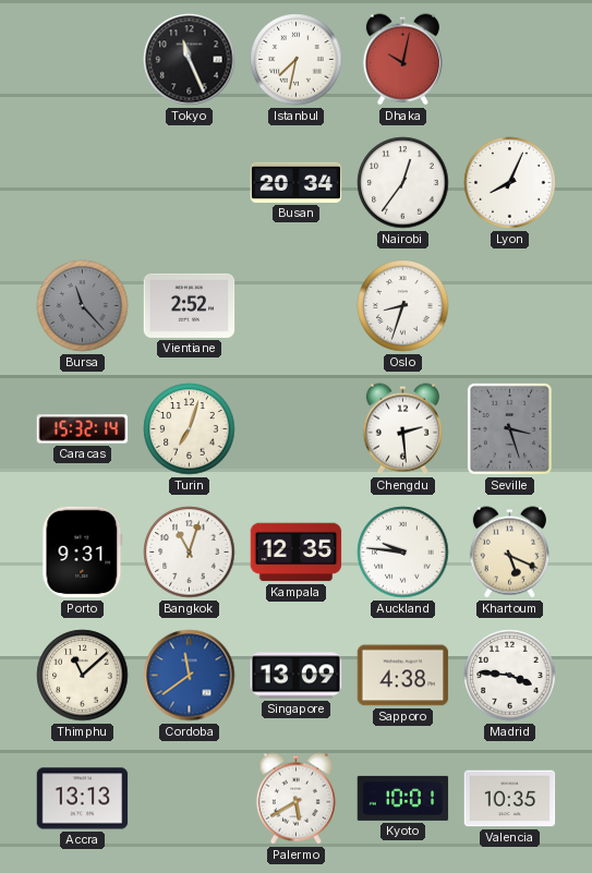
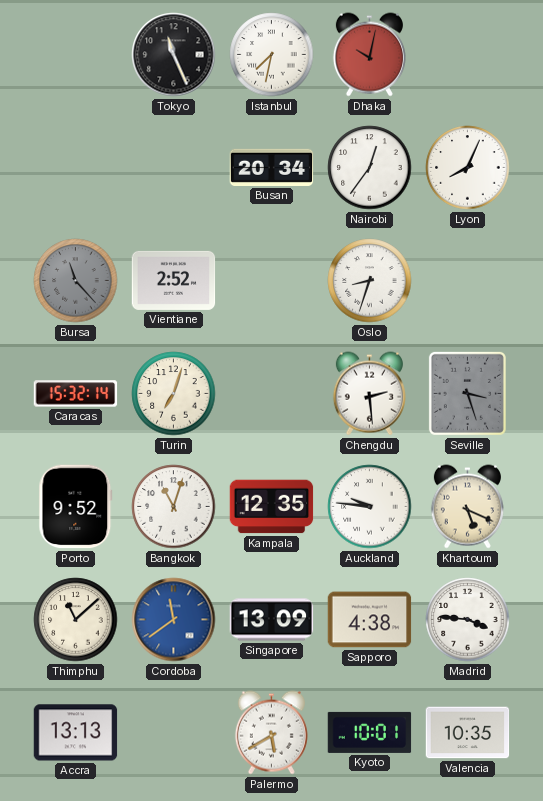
Porto: 9:31 -> 9:52
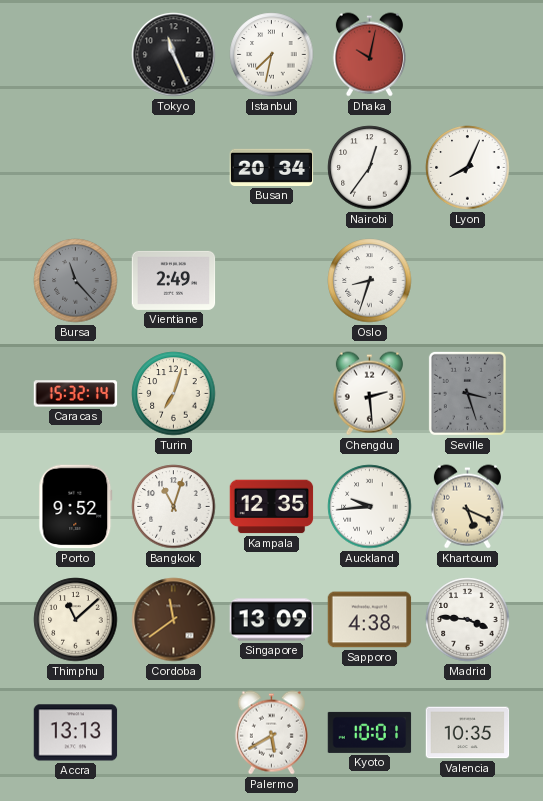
Vientiane: 2:52 -> 2:49
Auckland: 9:46 -> 9:44
Cordoba dial: blue -> brown
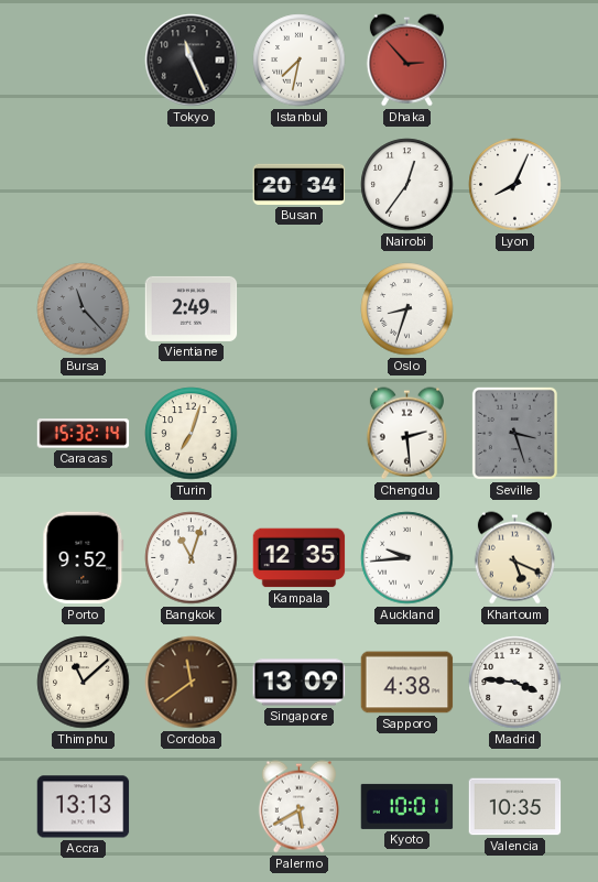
Dhaka: 10:02 -> 2:53
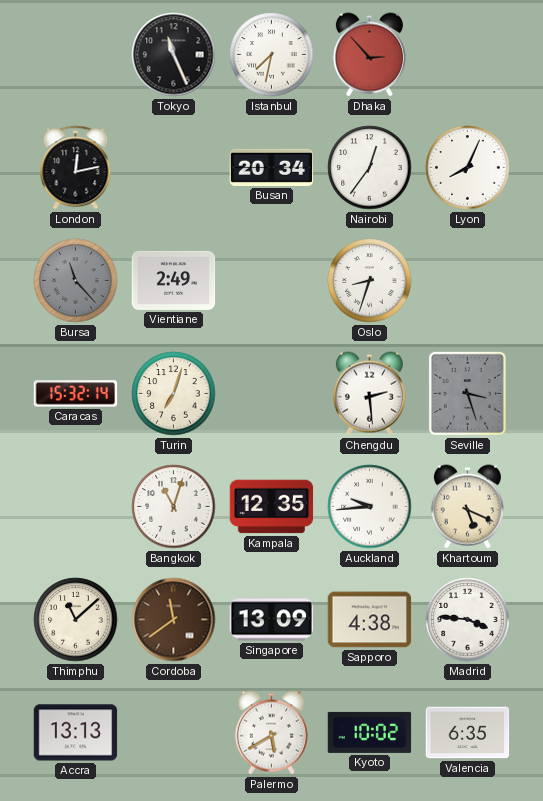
London: none -> 12:13
Porto: 9:52 -> none
Kyoto: 10:01 -> 10:02
Valencia: 10:35 -> 6:35
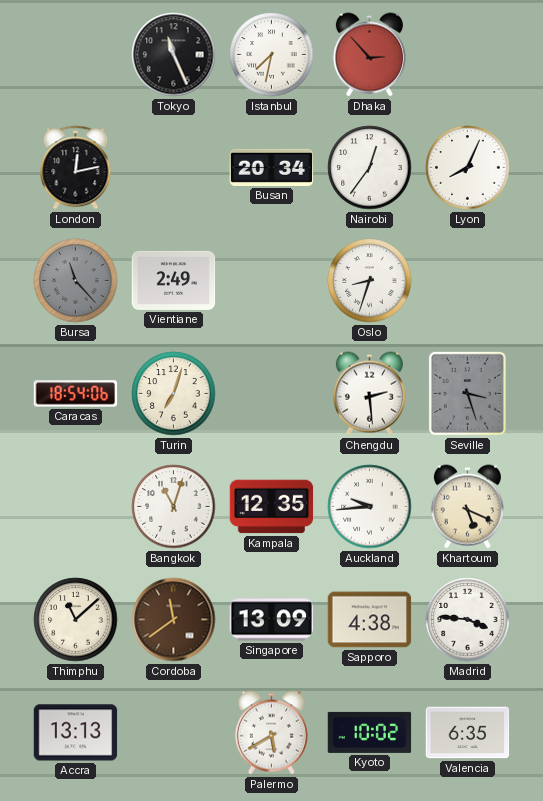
Caracas: 15:32 -> 18:54
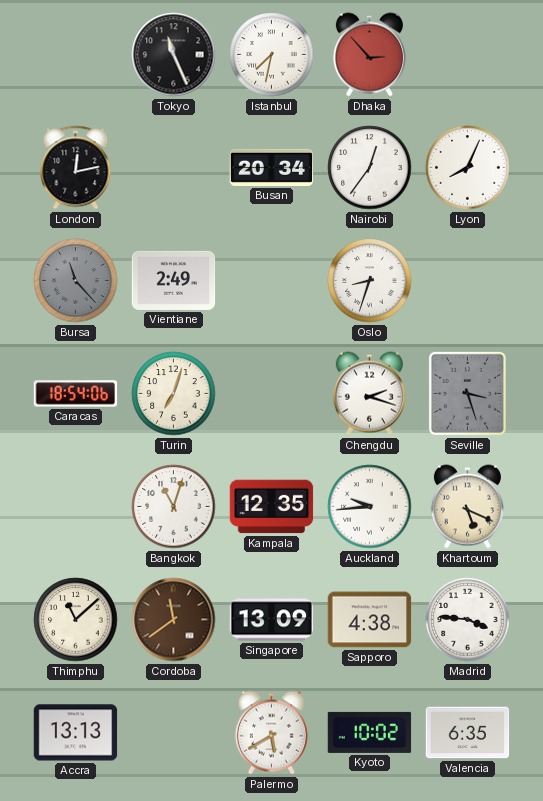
Chengdu: 2:29 -> 2:18
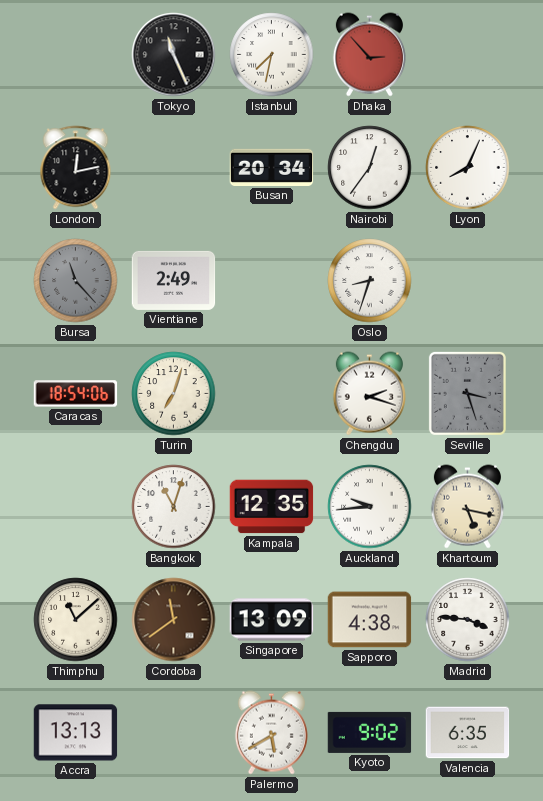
Khartoum: 5:19 -> 5:17
Kyoto: 10:02 -> 9:02
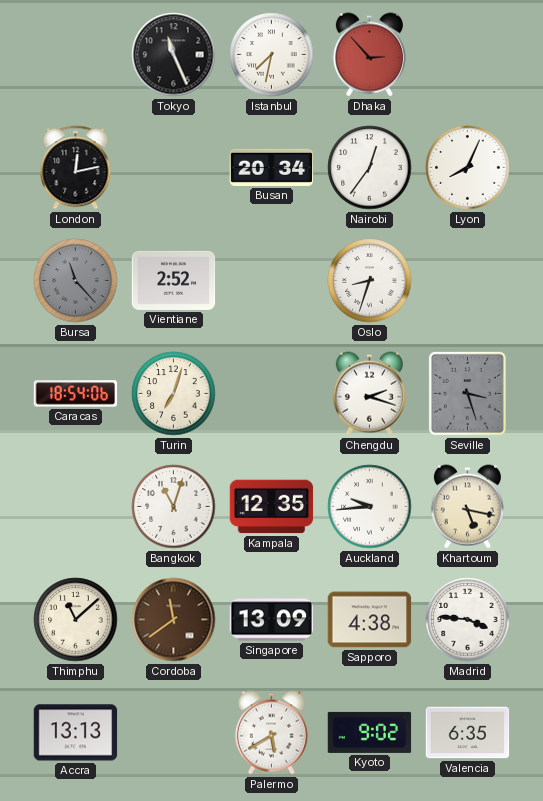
Vientiane: 2:49 -> 2:52
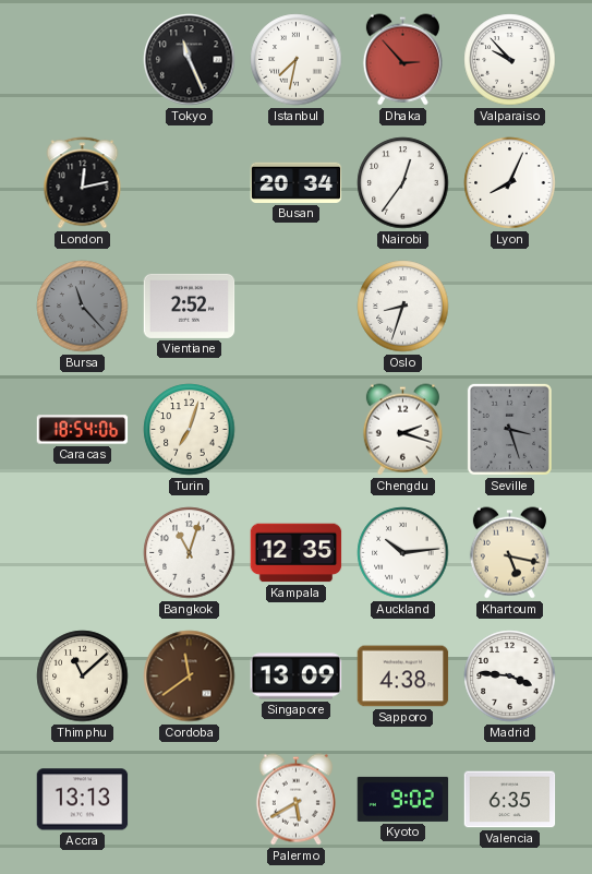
Valparaiso: none -> 9:53
Auckland: 9:44 -> 10:14
